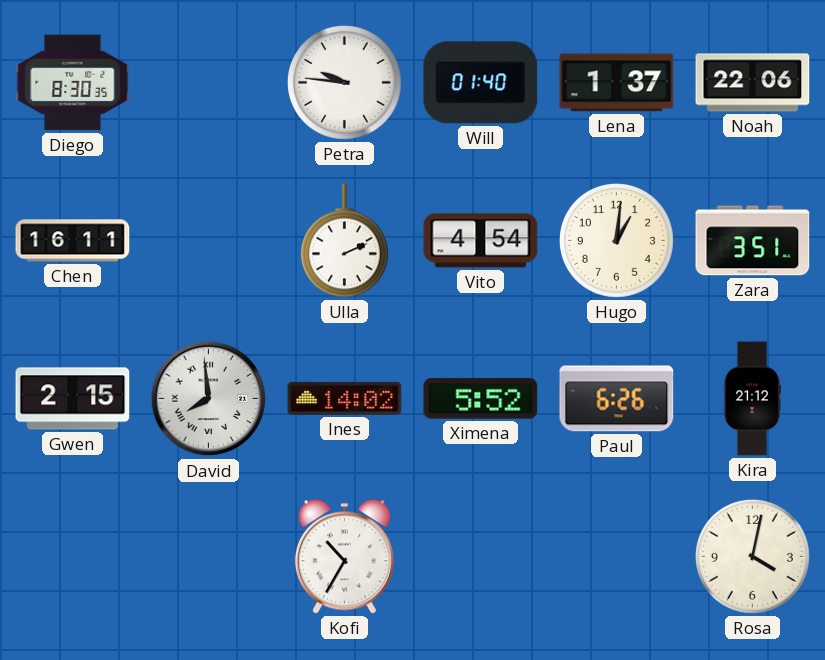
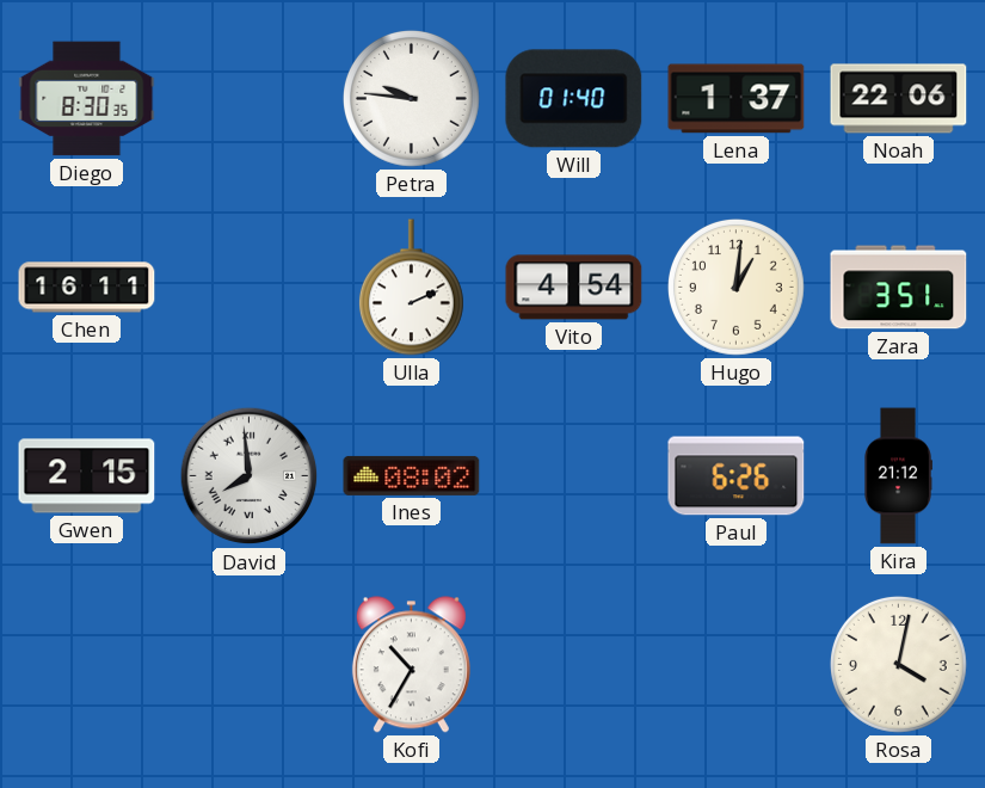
Ines: 14:02 -> 08:02
Ximena: 5:52 -> none
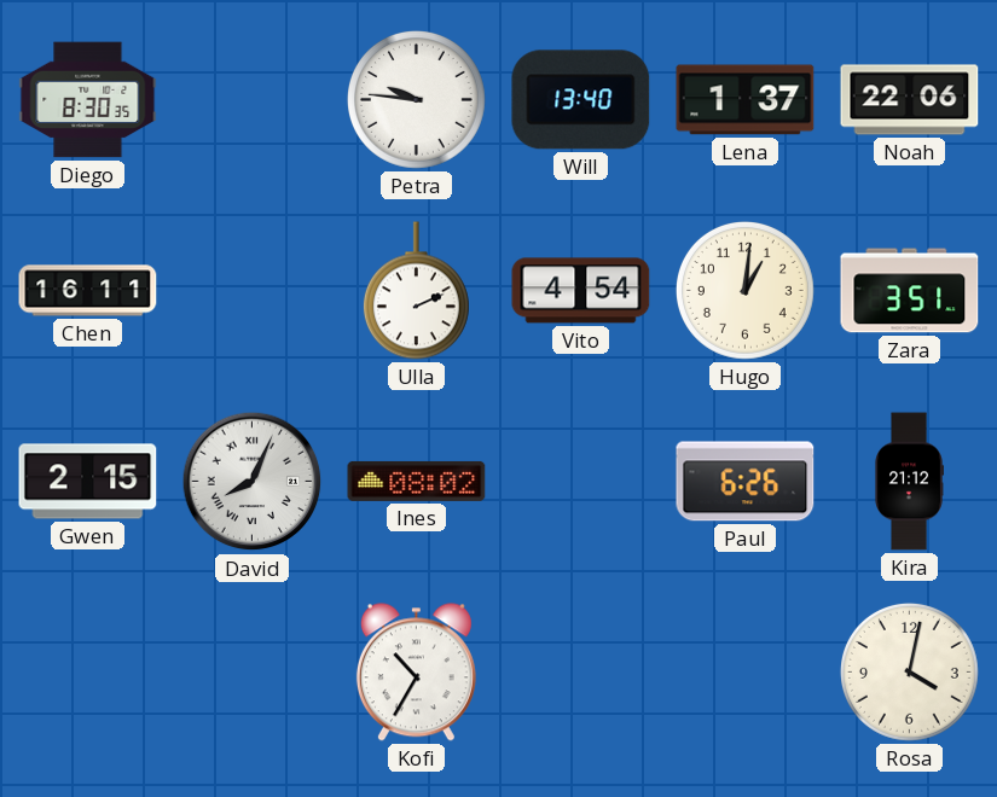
Will: 01:40 -> 13:40
David: 7:59 -> 8:04
